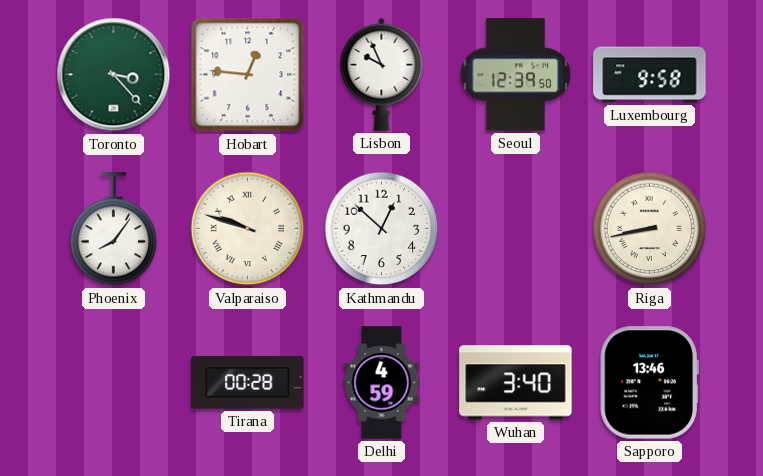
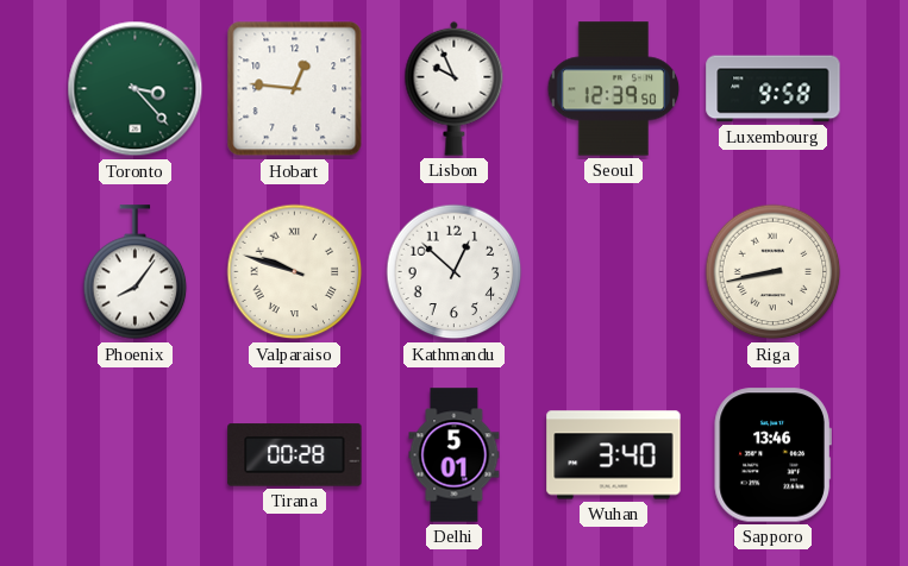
Delhi: 4:59 -> 5:01
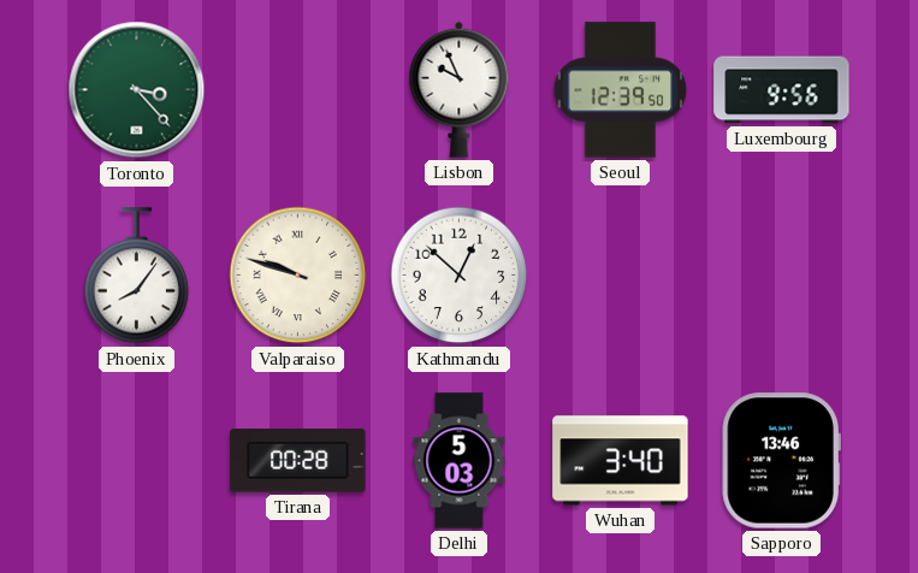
Hobart: 12:46 -> none
Luxembourg: 9:58 -> 9:56
Riga: 8:43 -> none
Delhi: 5:01 -> 5:03
